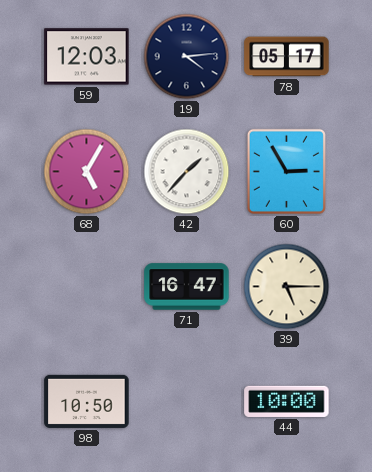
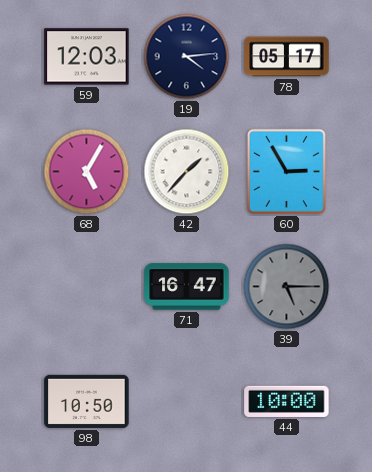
39 dial: cream -> grey
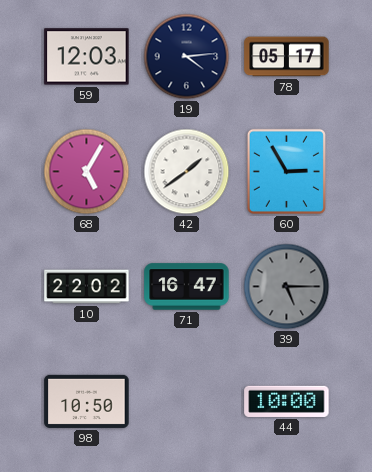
42: 1:37 -> 1:39
10: none -> 22:02
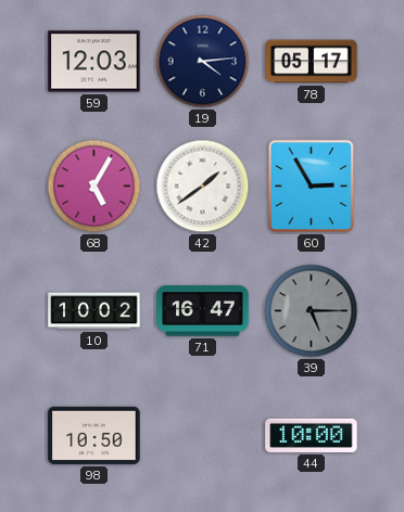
10: 22:02 -> 10:02
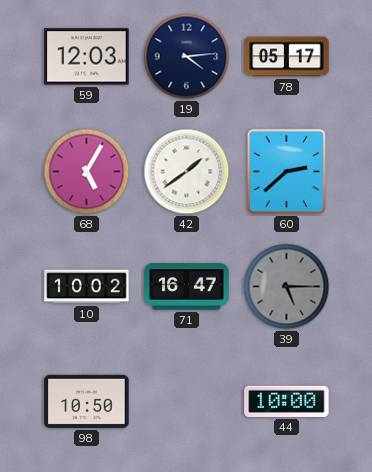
60: 2:55 -> 2:38
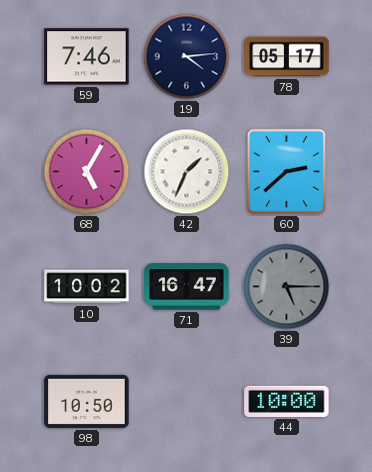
59: 12:03 -> 7:46
42: 1:39 -> 1:34
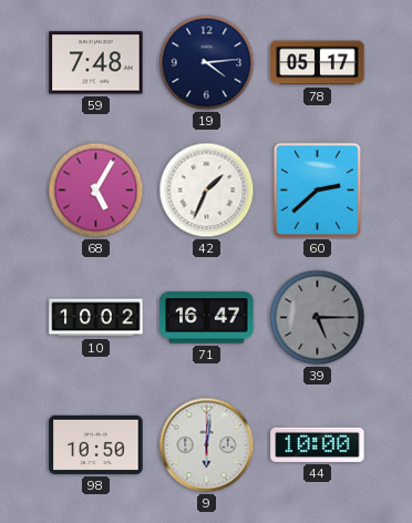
59: 7:46 -> 7:48
9: none -> 6:01
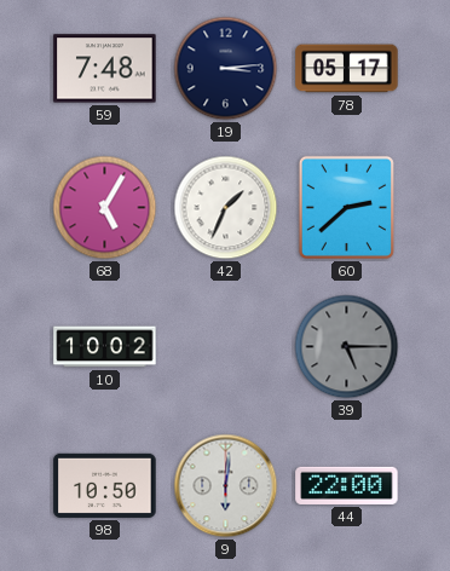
19: 4:14 -> 3:14
71: 16:47 -> none
44: 10:00 -> 22:00
